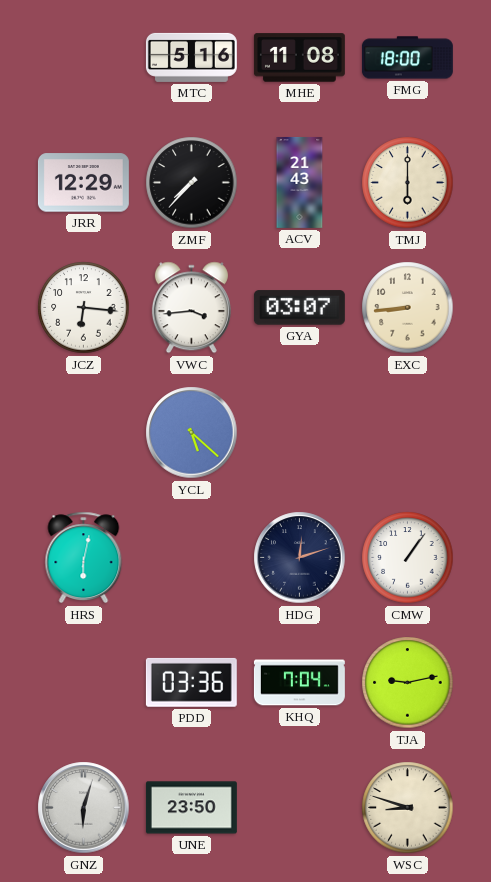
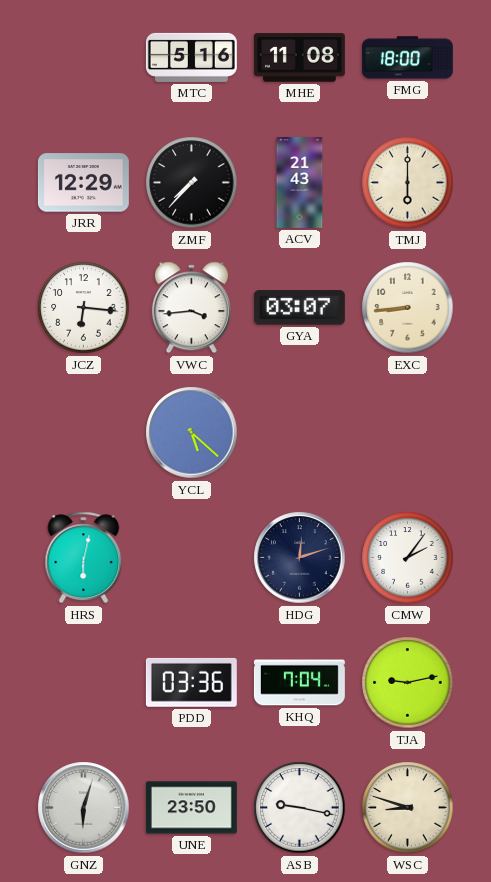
CMW: 1:06 -> 2:06
ASB: none -> 9:17
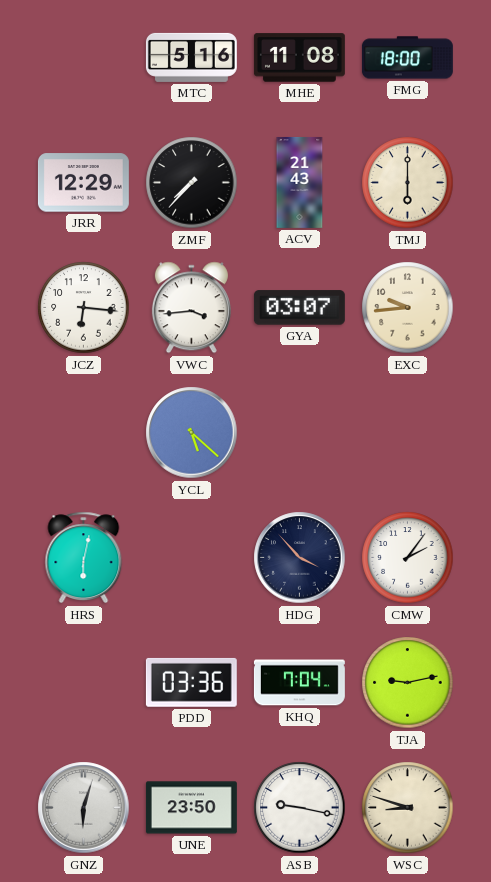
EXC: 8:44 -> 9:44
HDG: 12:12 -> 3:53
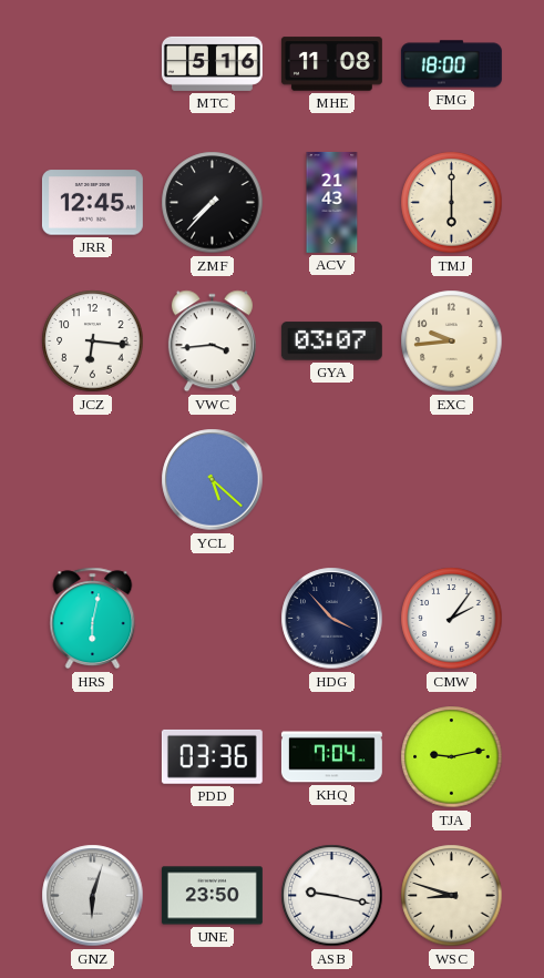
JRR: 12:29 -> 12:45
